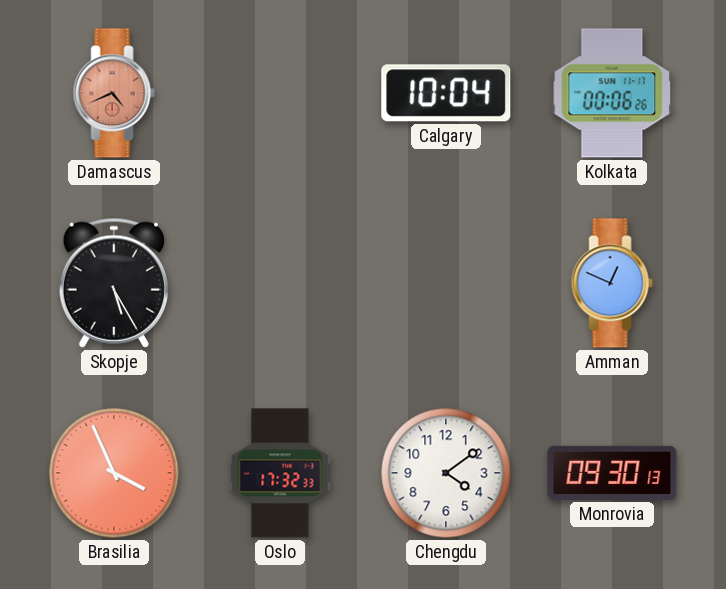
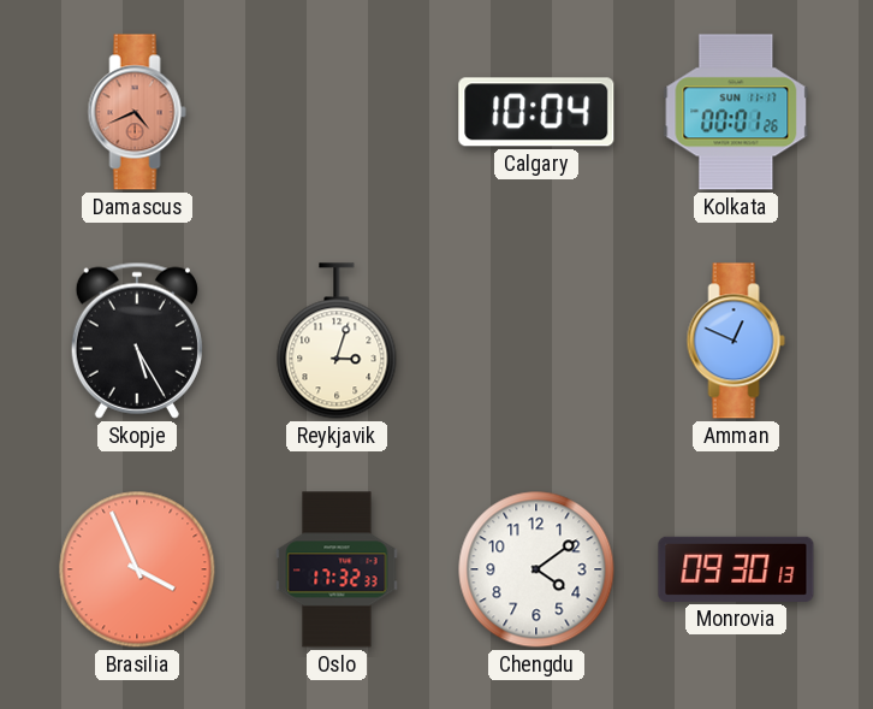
Kolkata: 00:06 -> 00:01
Reykjavik: none -> 3:03
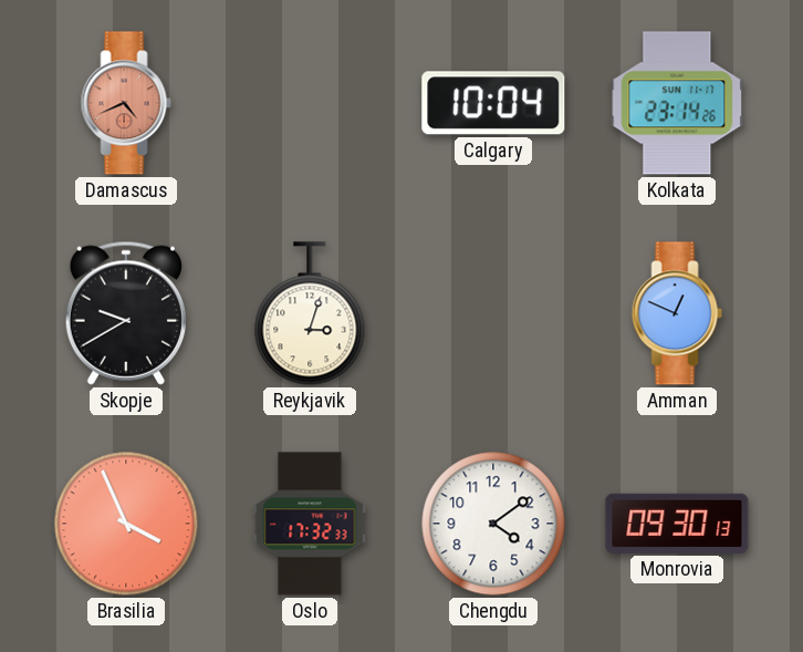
Kolkata: 00:01 -> 23:14
Skopje: 5:25 -> 9:40
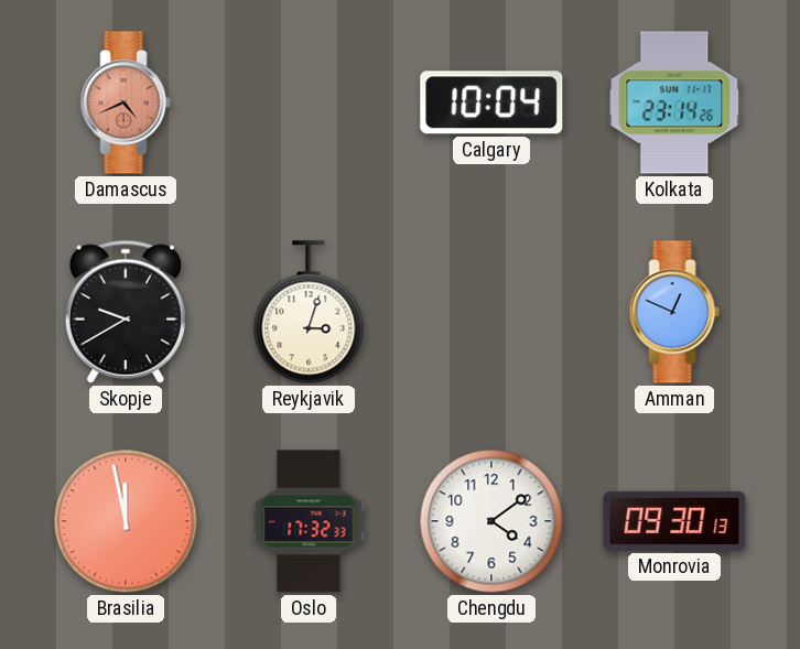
Brasilia: 3:56 -> 11:58
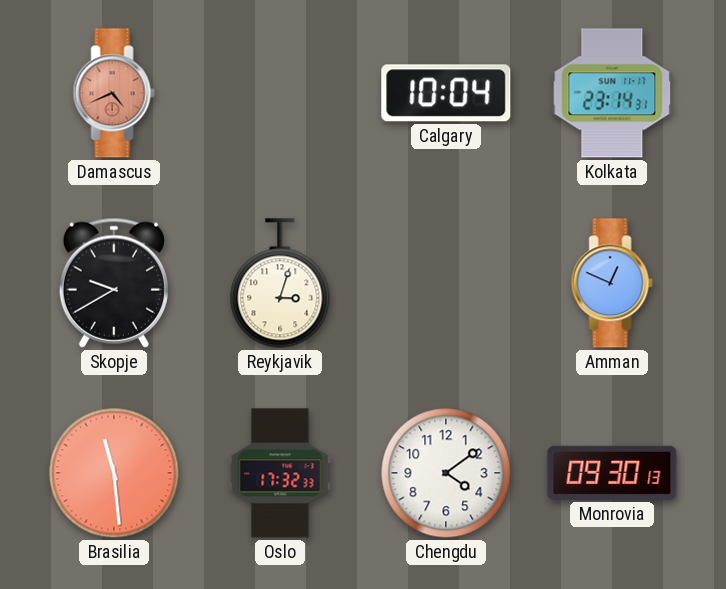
Kolkata: 23:14:26 -> 23:14:31
Brasilia: 11:58 -> 11:29
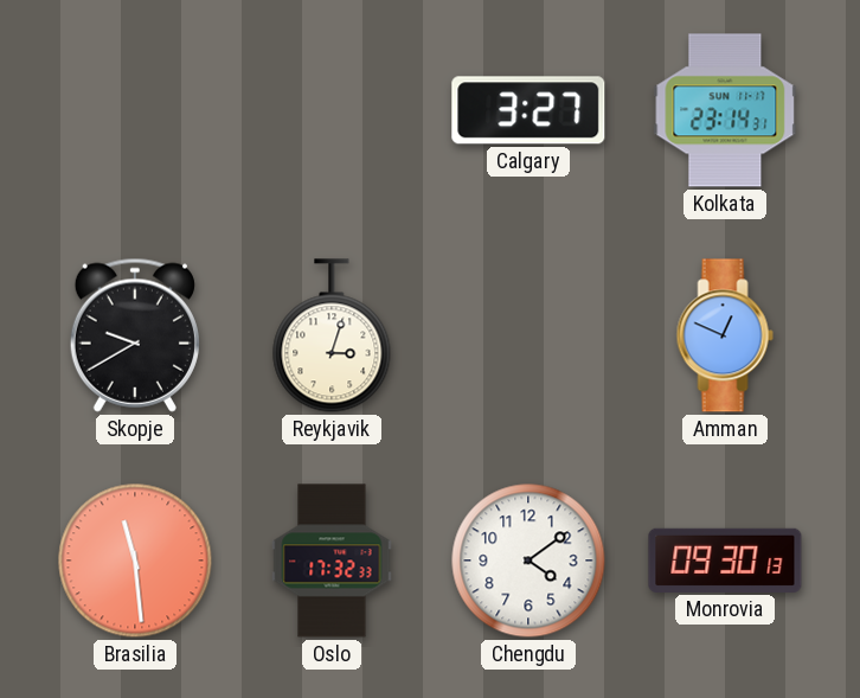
Damascus: 4:41 -> none
Calgary: 10:04 -> 3:27
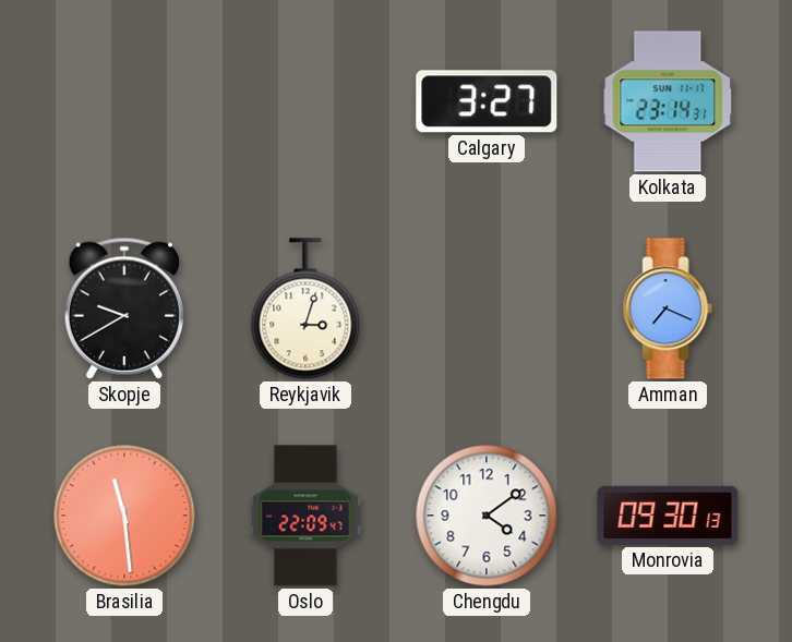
Amman: 12:49 -> 7:19
Oslo: 17:32 -> 22:09
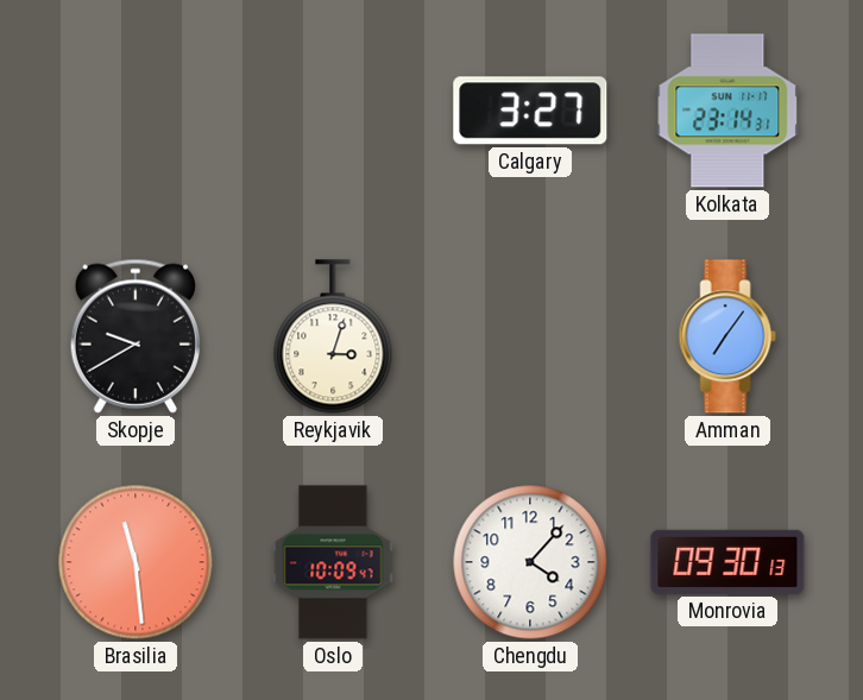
Amman: 7:19 -> 7:06
Oslo: 22:09 -> 10:09
Chengdu: 4:09 -> 4:07
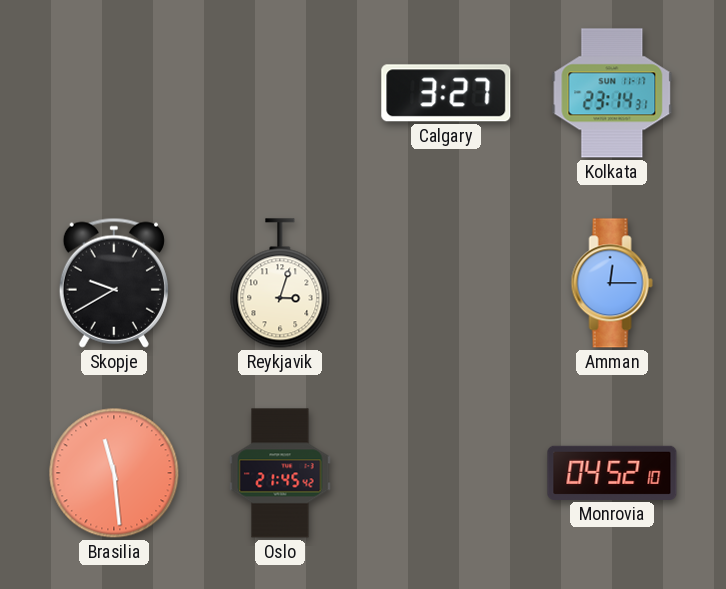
Amman: 7:06 -> 12:15
Oslo: 10:09 -> 21:45
Chengdu: 4:07 -> none
Monrovia: 09:30 -> 04:52
